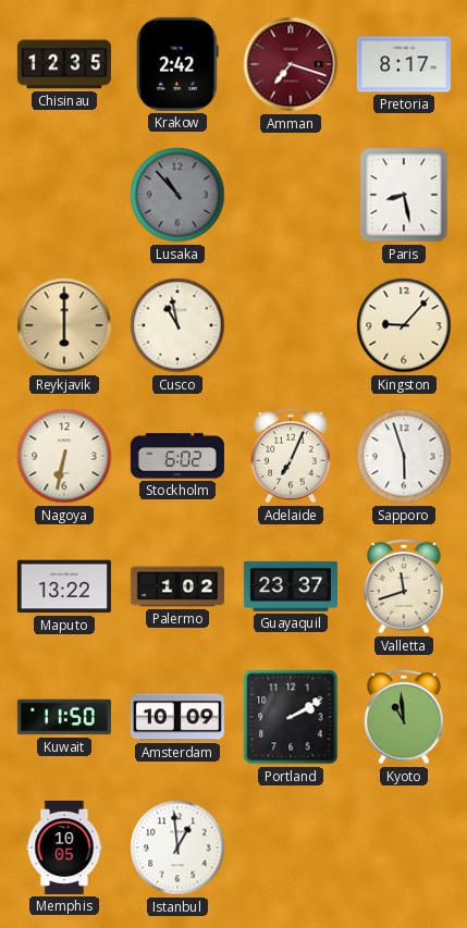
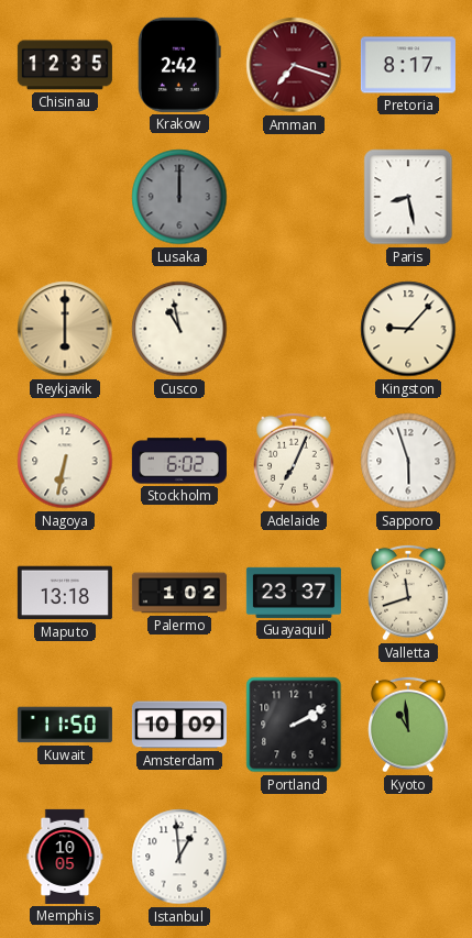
Lusaka: 10:53 -> 12:00
Maputo: 13:22 -> 13:18
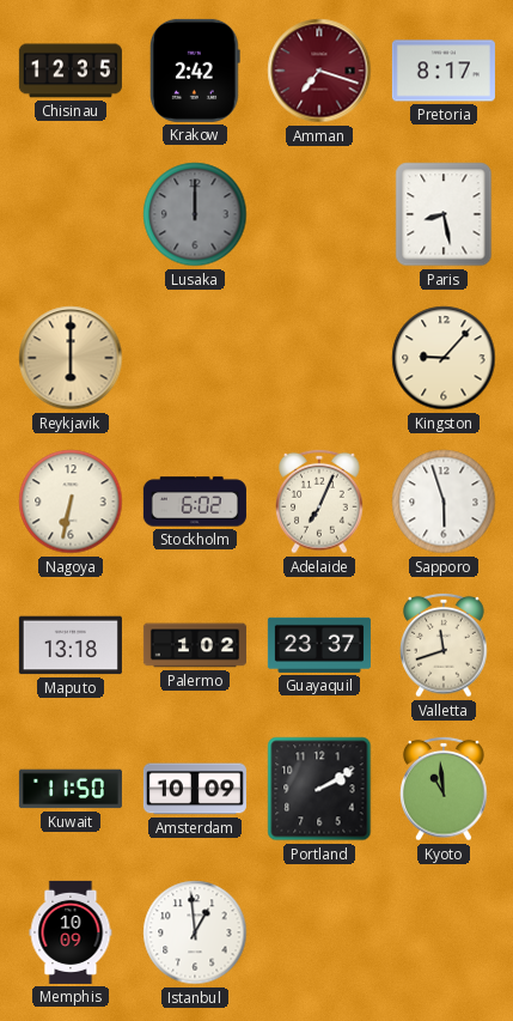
Cusco: 10:58 -> none
Memphis: 10:05 -> 10:09
